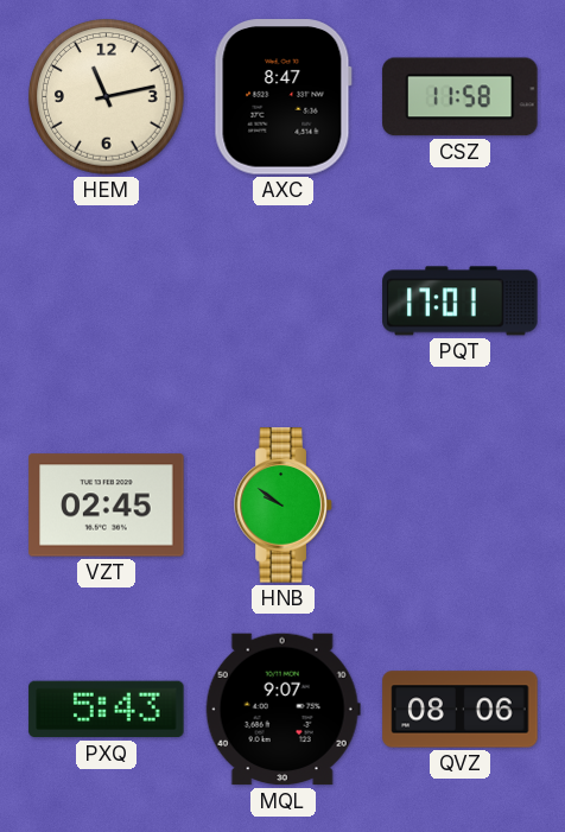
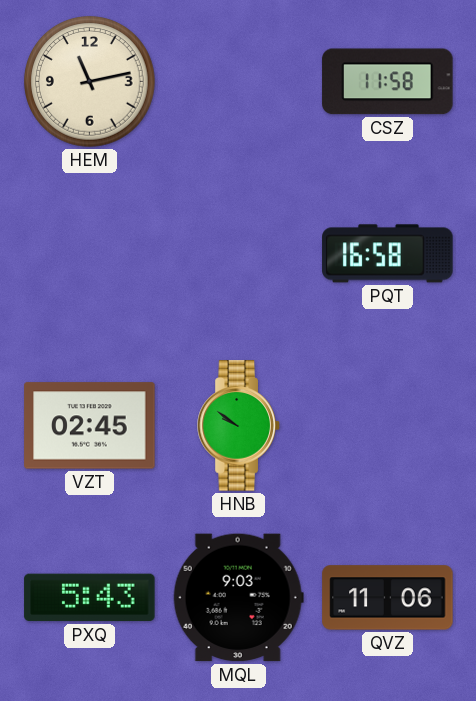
AXC: 8:47 -> none
PQT: 17:01 -> 16:58
MQL: 9:07 -> 9:03
QVZ: 08:06 -> 11:06
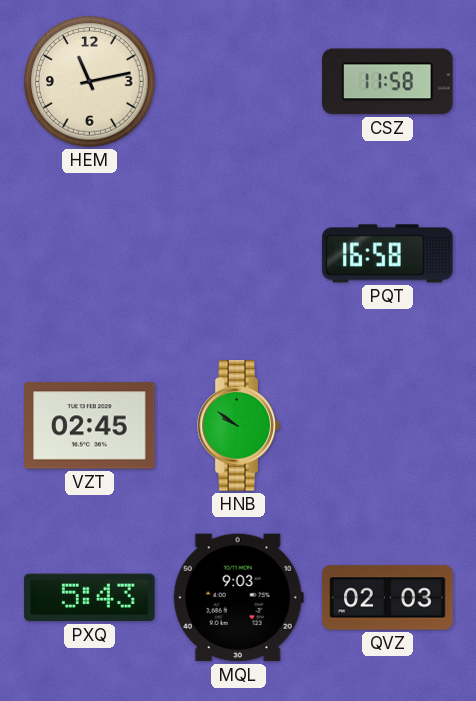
QVZ: 11:06 -> 02:03
